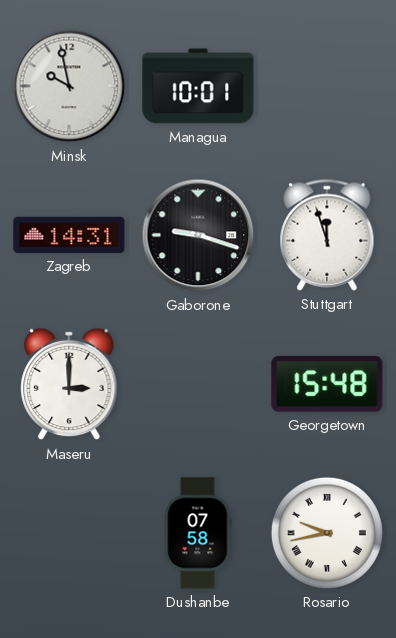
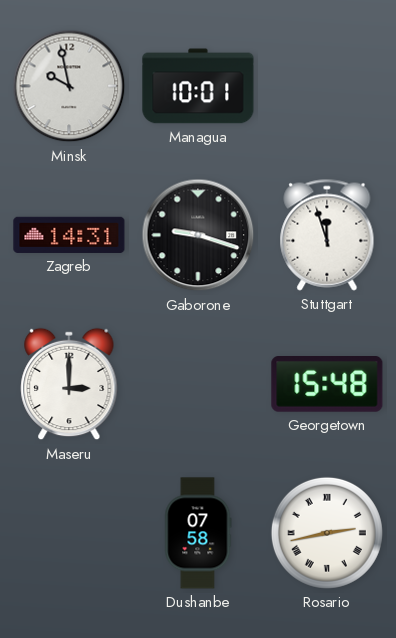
Rosario: 9:43 -> 2:43
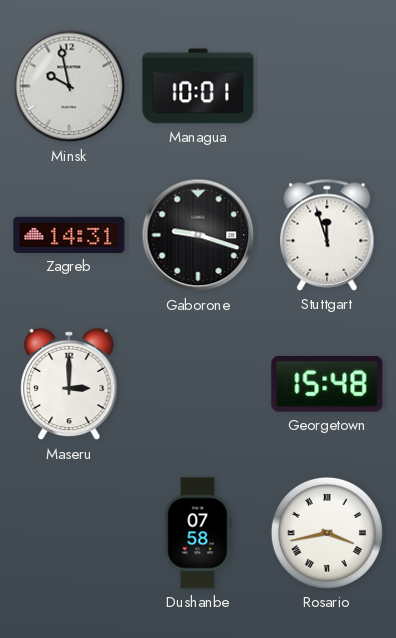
Rosario: 2:43 -> 3:43
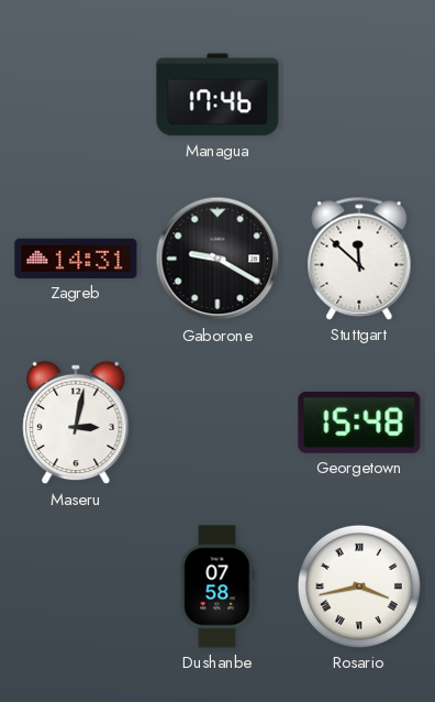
Minsk: 9:58 -> none
Managua: 10:01 -> 17:46
Gaborone: 9:18 -> 9:20
Stuttgart: 11:57 -> 11:52
Maseru: 3:00 -> 3:02
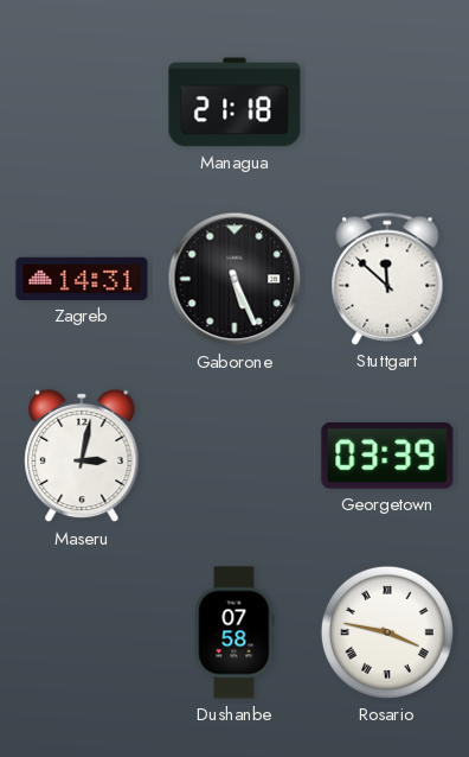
Managua: 17:46 -> 21:18
Gaborone: 9:20 -> 5:26
Georgetown: 15:48 -> 03:39
Rosario: 3:43 -> 3:47
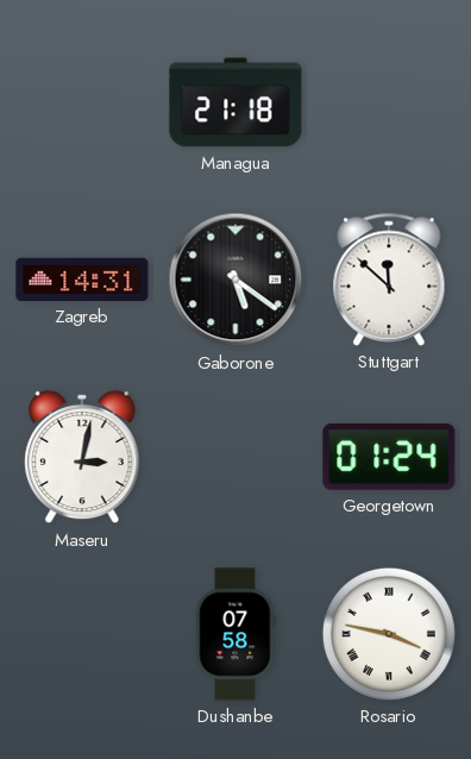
Gaborone: 5:26 -> 5:21
Georgetown: 03:39 -> 01:24
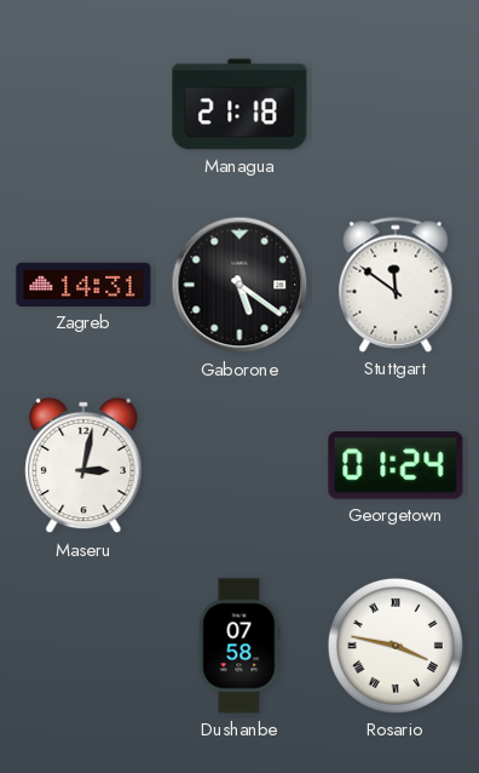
Stuttgart: 11:52 -> 11:51
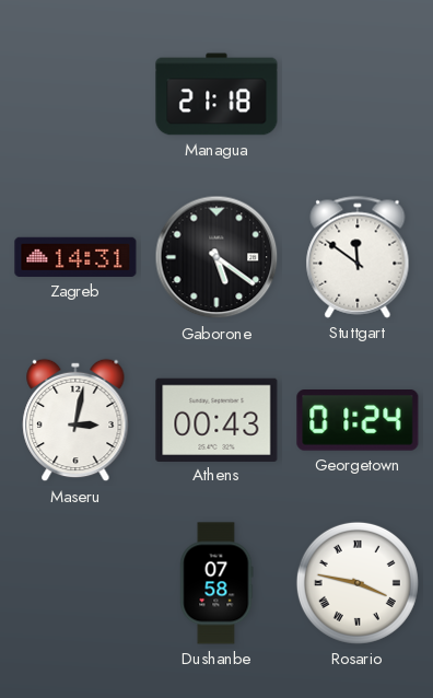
Athens: none -> 00:43
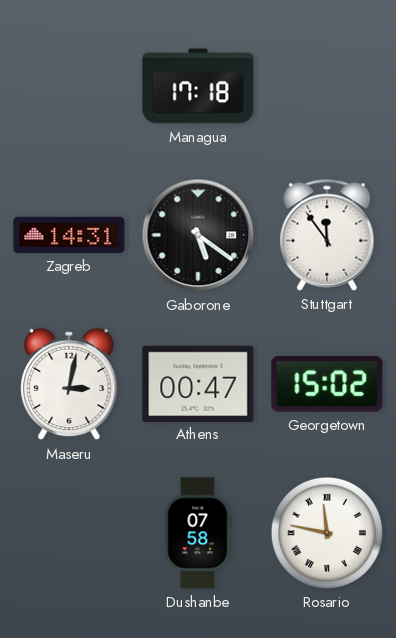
Managua: 21:18 -> 17:18
Stuttgart: 11:51 -> 11:54
Athens: 00:43 -> 00:47
Georgetown: 01:24 -> 15:02
Rosario: 3:47 -> 11:47
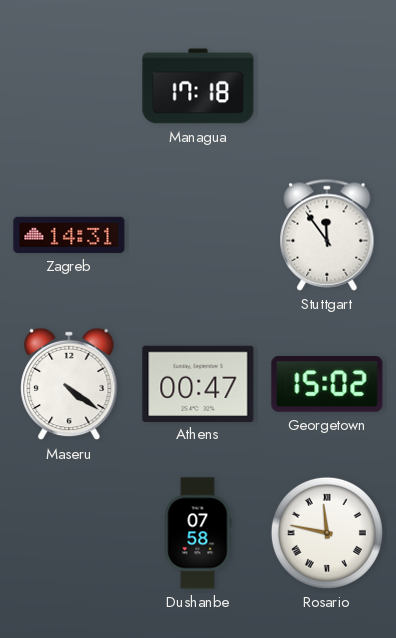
Gaborone: 5:21 -> none
Maseru: 3:02 -> 4:21
